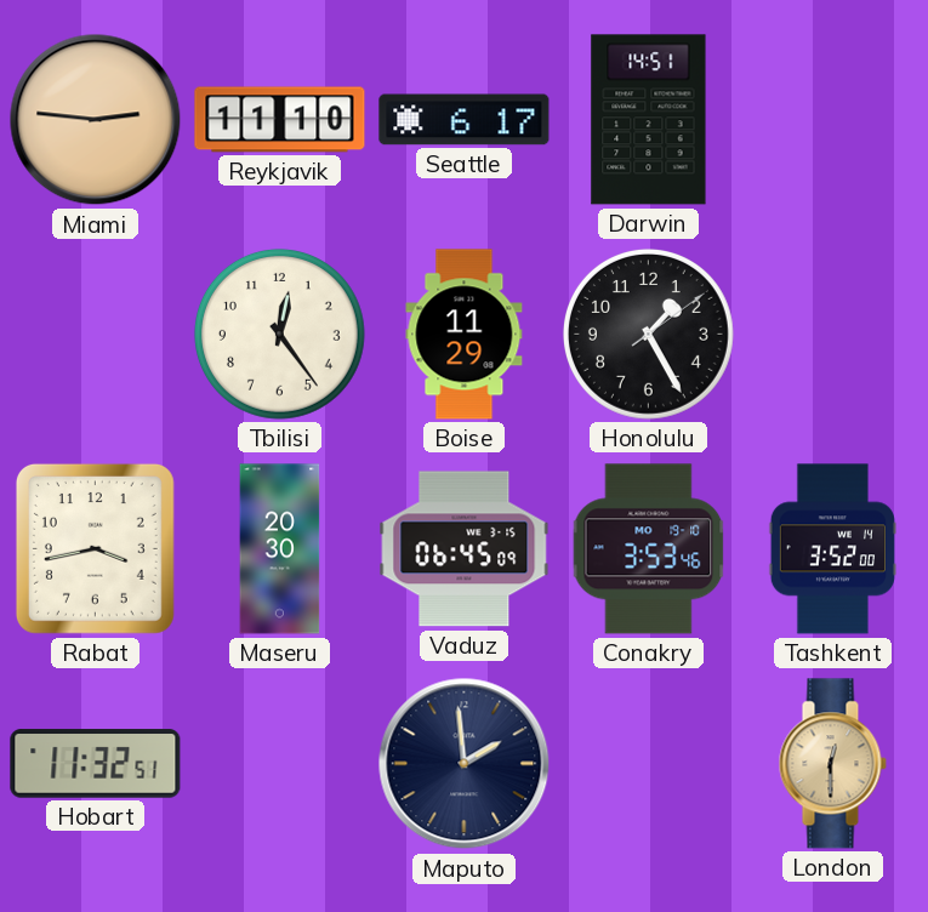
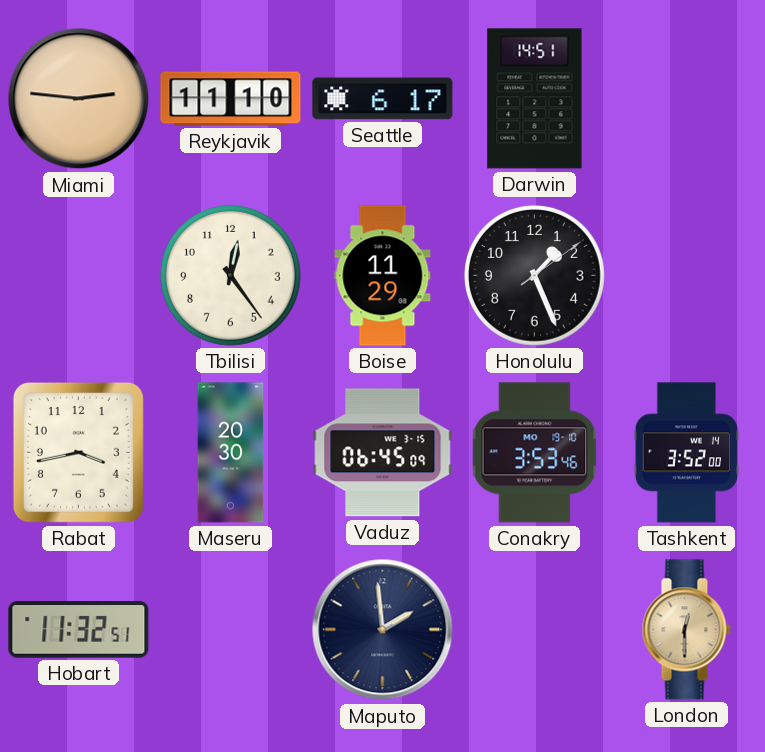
Honolulu: 1:25 -> 1:26
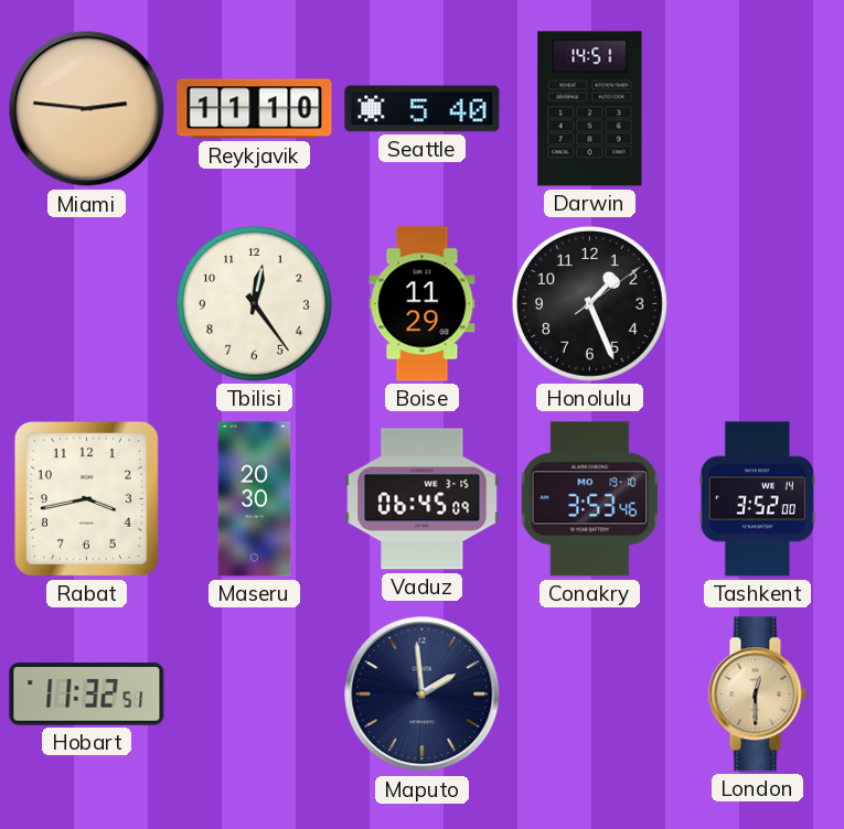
Seattle: 6:17 -> 5:40
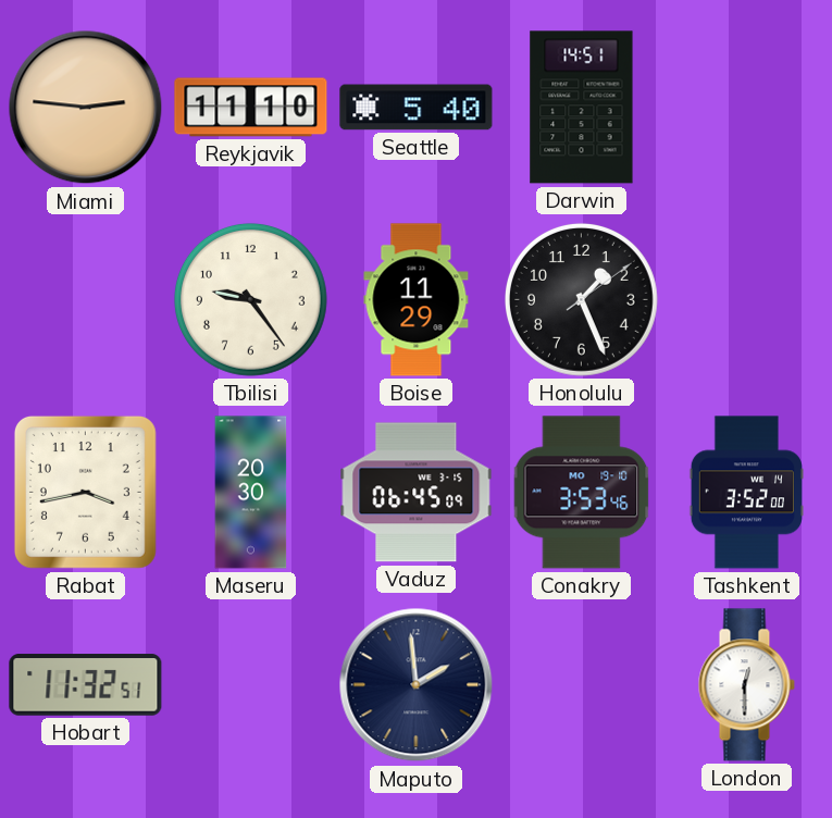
Tbilisi: 12:24 -> 9:24
London dial: champagne -> white
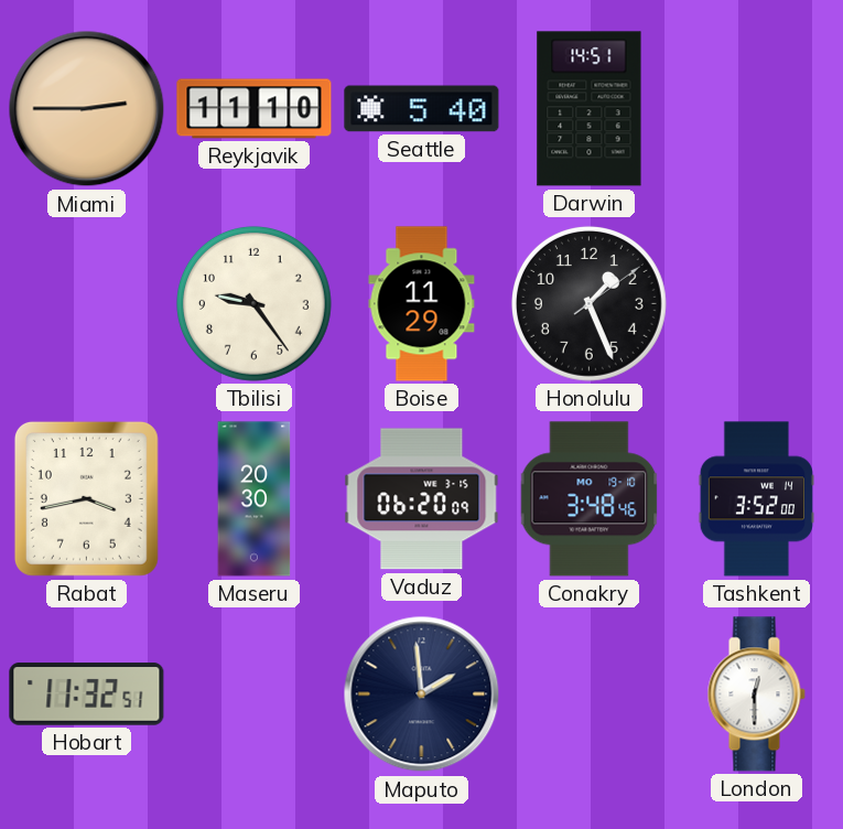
Miami: 2:46 -> 2:45
Vaduz: 06:45 -> 06:20
Conakry: 3:53 -> 3:48
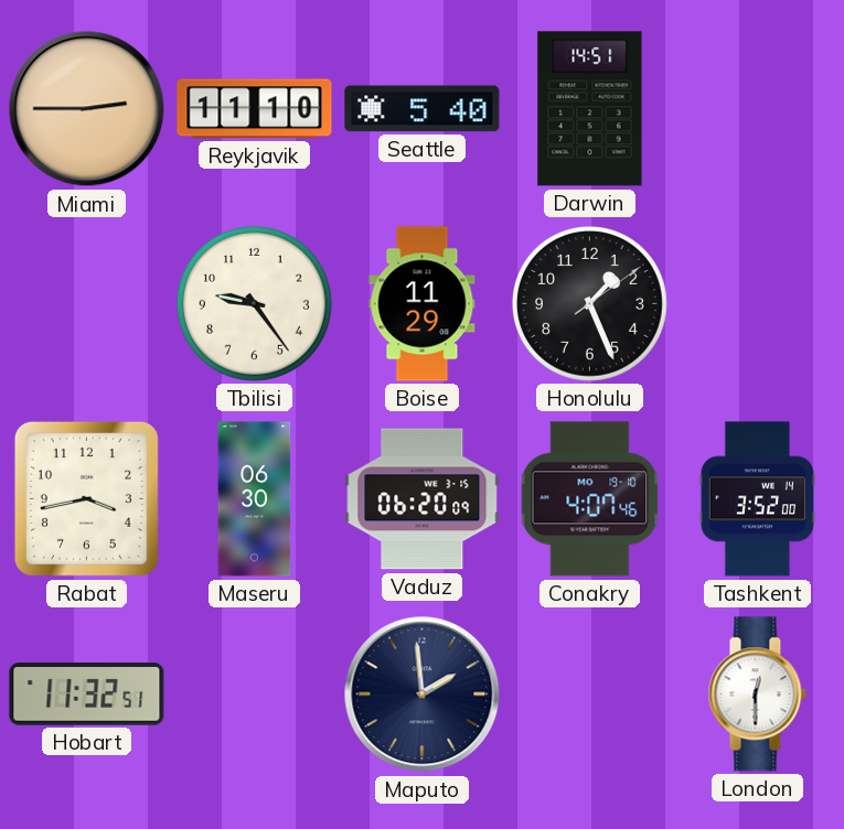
Maseru: 20:30 -> 06:30
Conakry: 3:48 -> 4:07
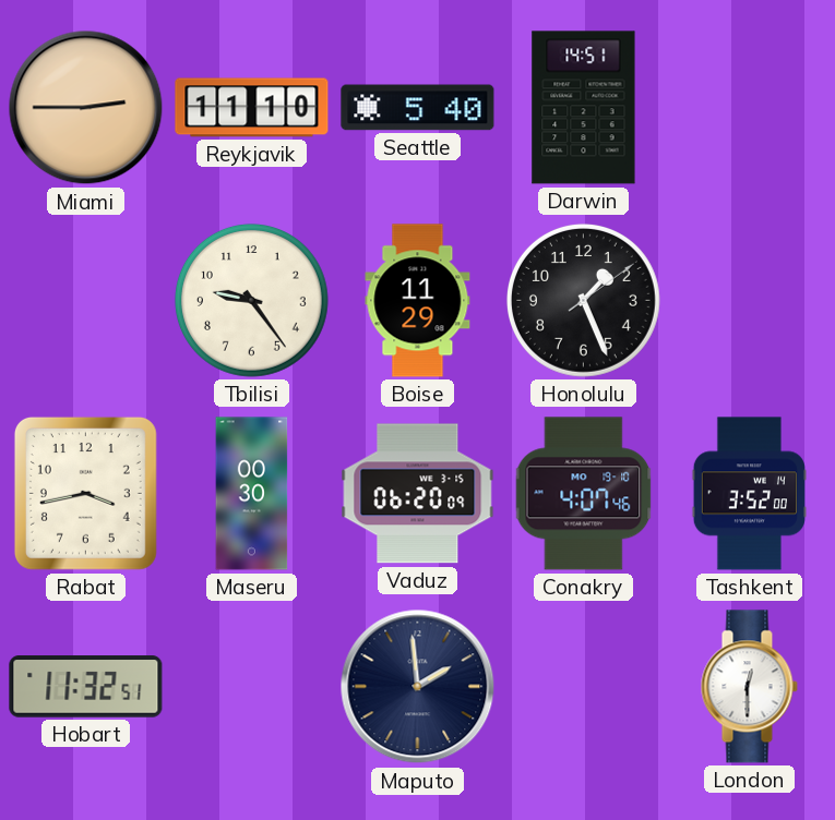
Maseru: 06:30 -> 00:30
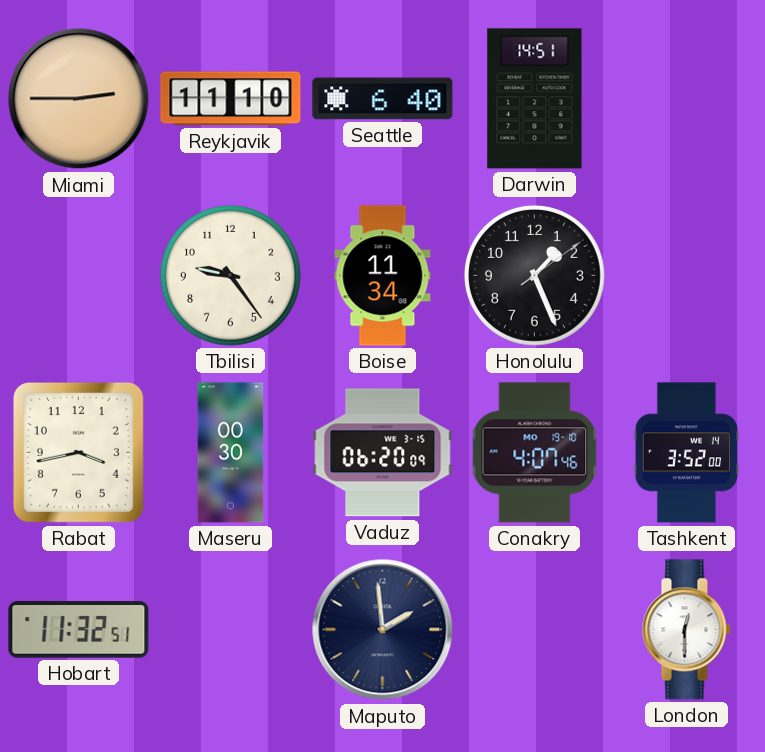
Seattle: 5:40 -> 6:40
Boise: 11:29 -> 11:34
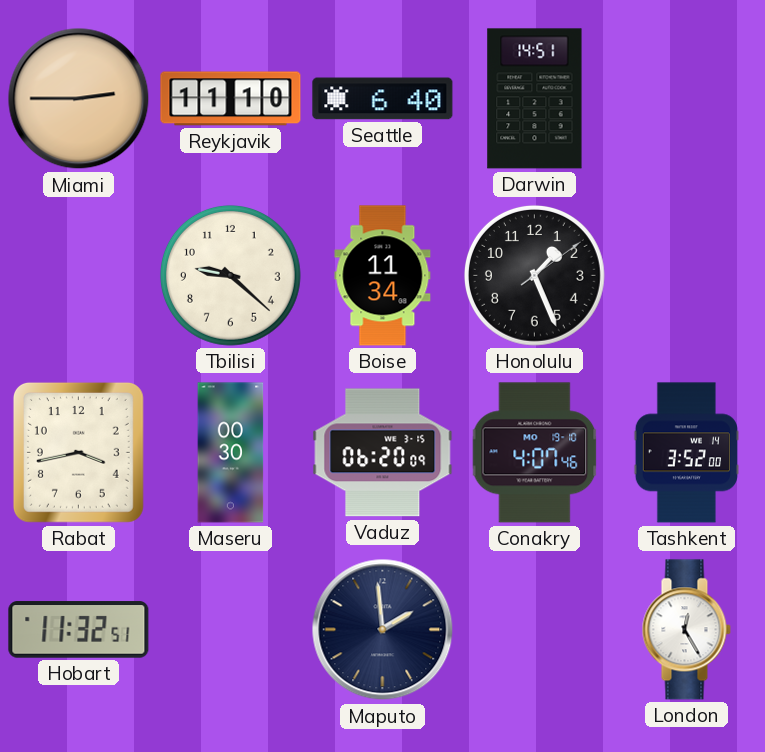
Tbilisi: 9:24 -> 9:22
London: 12:30 -> 12:25
